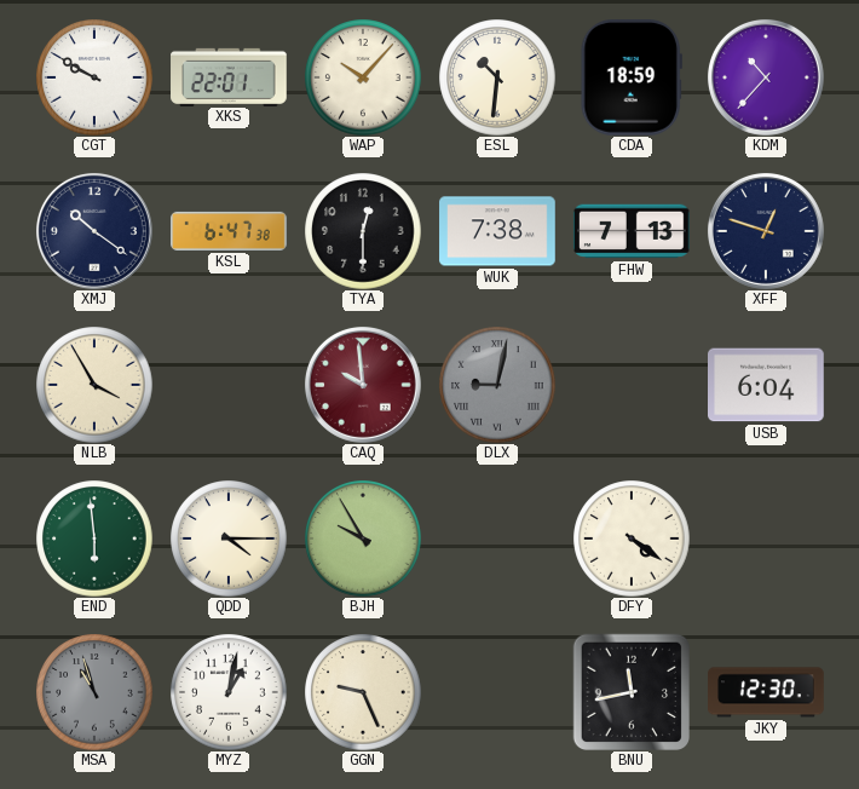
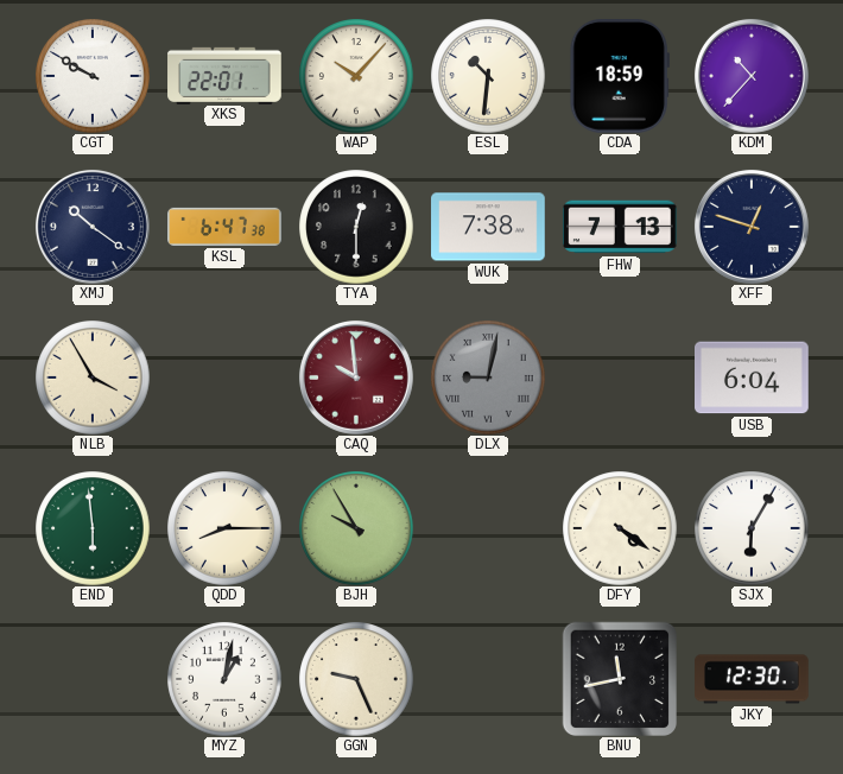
QDD: 4:15 -> 8:15
SJX: none -> 6:05
MSA: 10:57 -> none
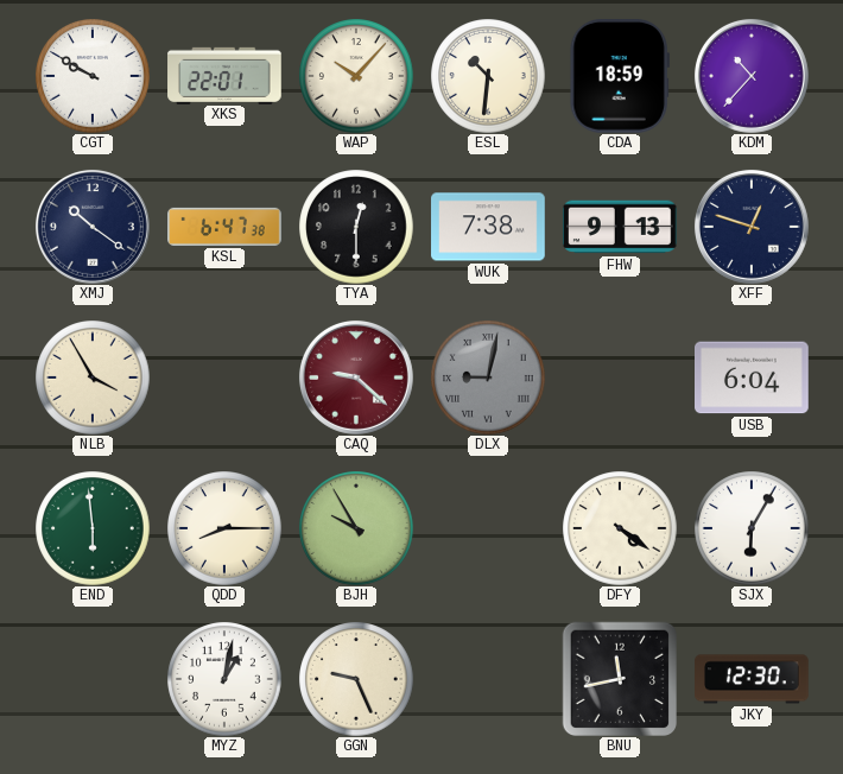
FHW: 7:13 -> 9:13
CAQ: 9:59 -> 9:22
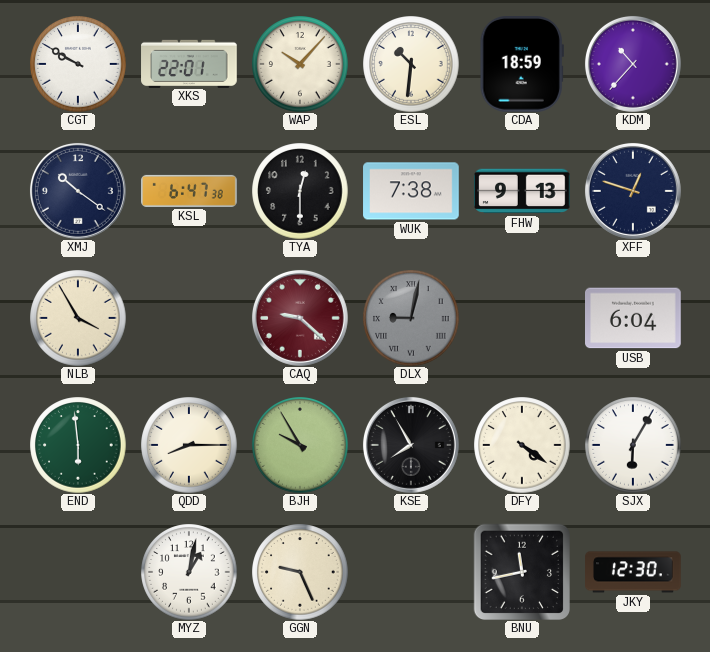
KSE: none -> 7:55
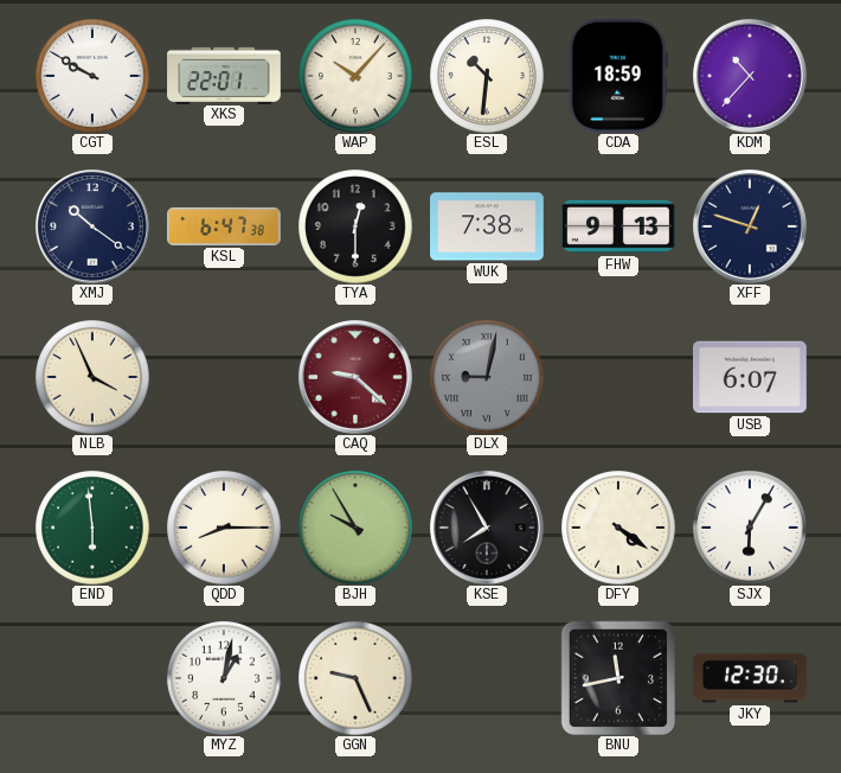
NLB: 3:55 -> 3:56
USB: 6:04 -> 6:07
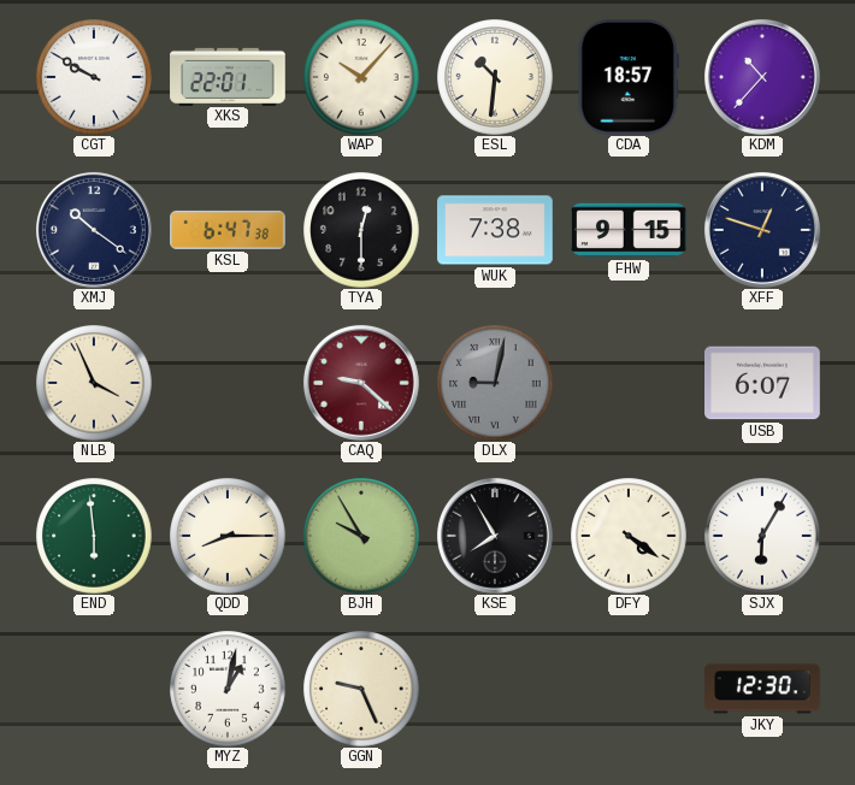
CDA: 18:59 -> 18:57
FHW: 9:13 -> 9:15
BNU: 11:43 -> none
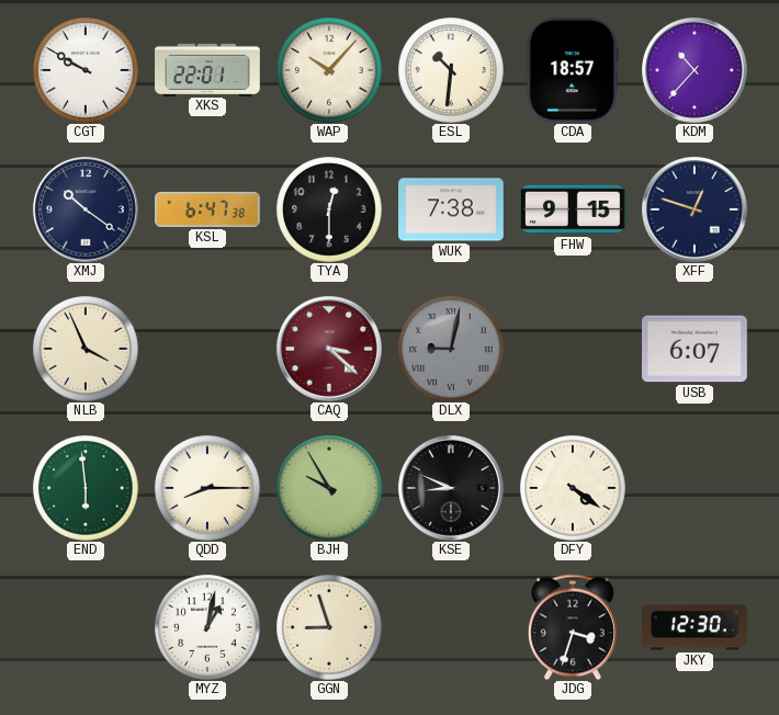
CAQ: 9:22 -> 3:22
KSE: 7:55 -> 8:49
SJX: 6:05 -> none
GGN: 9:26 -> 8:57
JDG: none -> 3:33
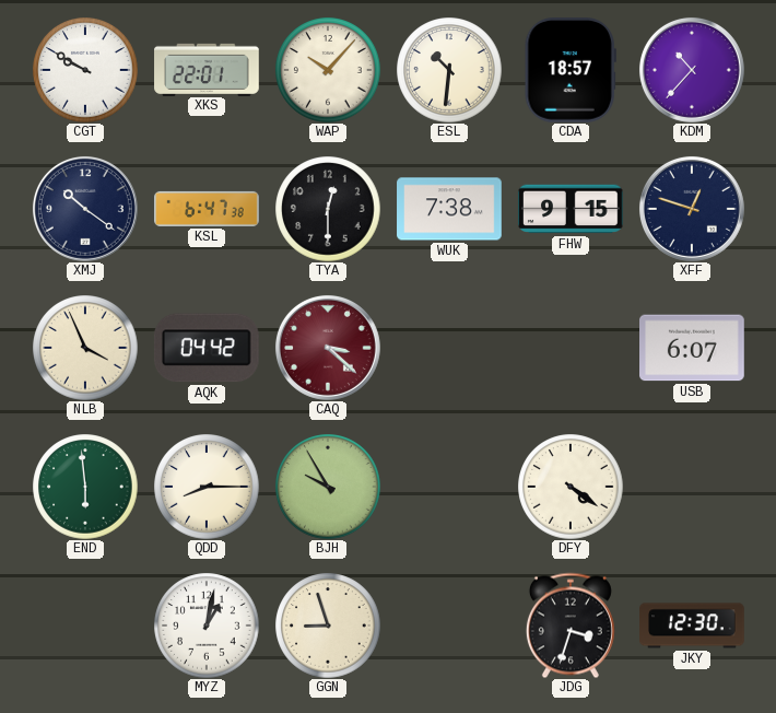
AQK: none -> 04:42
DLX: 9:02 -> none
KSE: 8:49 -> none
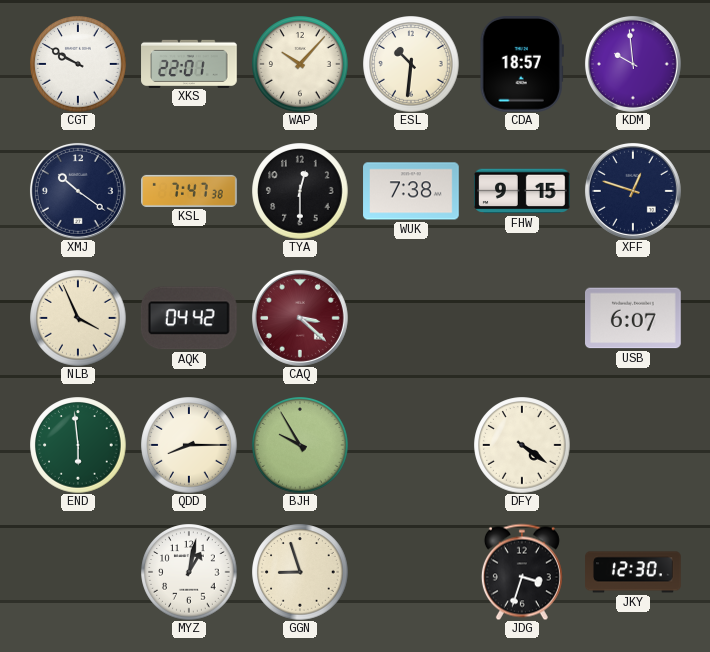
KDM: 10:37 -> 9:59
KSL: 6:47 -> 7:47
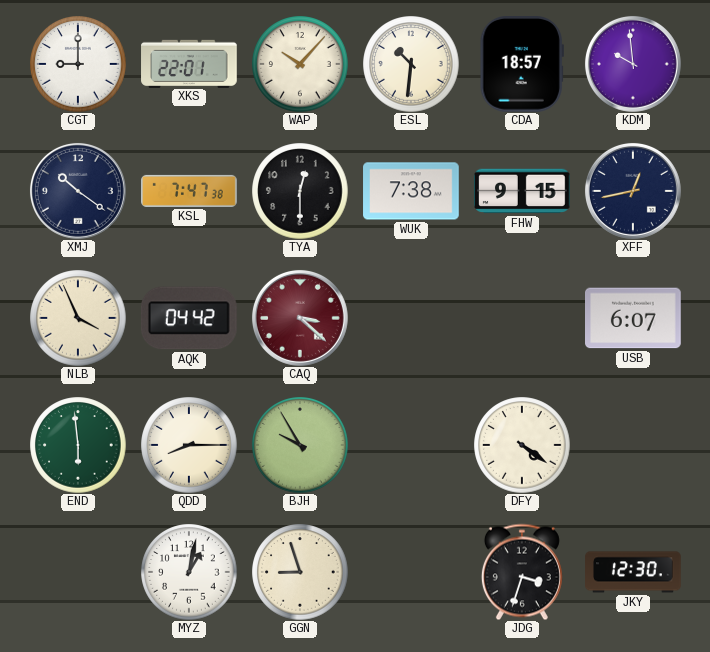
CGT: 9:50 -> 9:00
XFF: 12:48 -> 12:43
